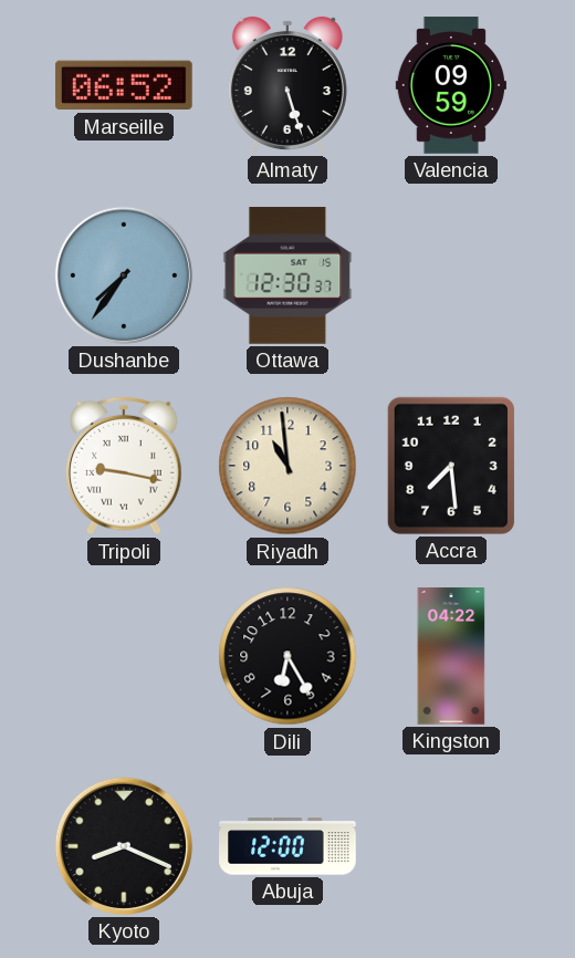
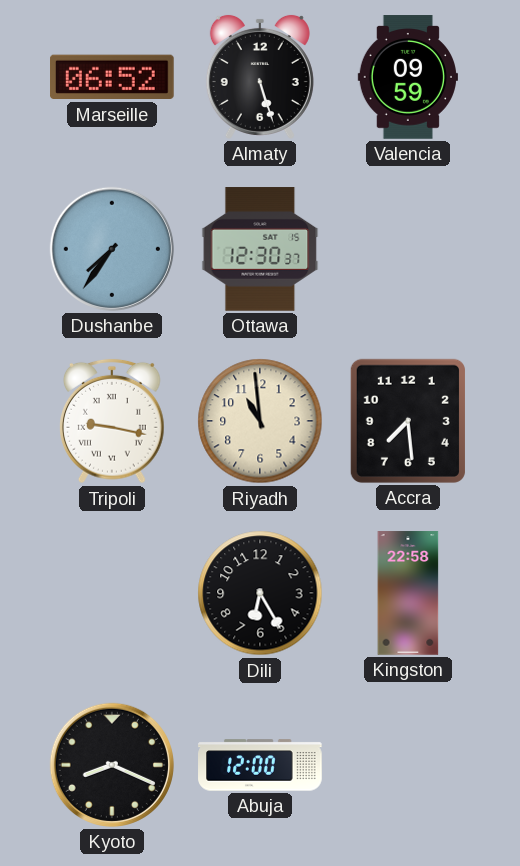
Kingston: 04:22 -> 22:58
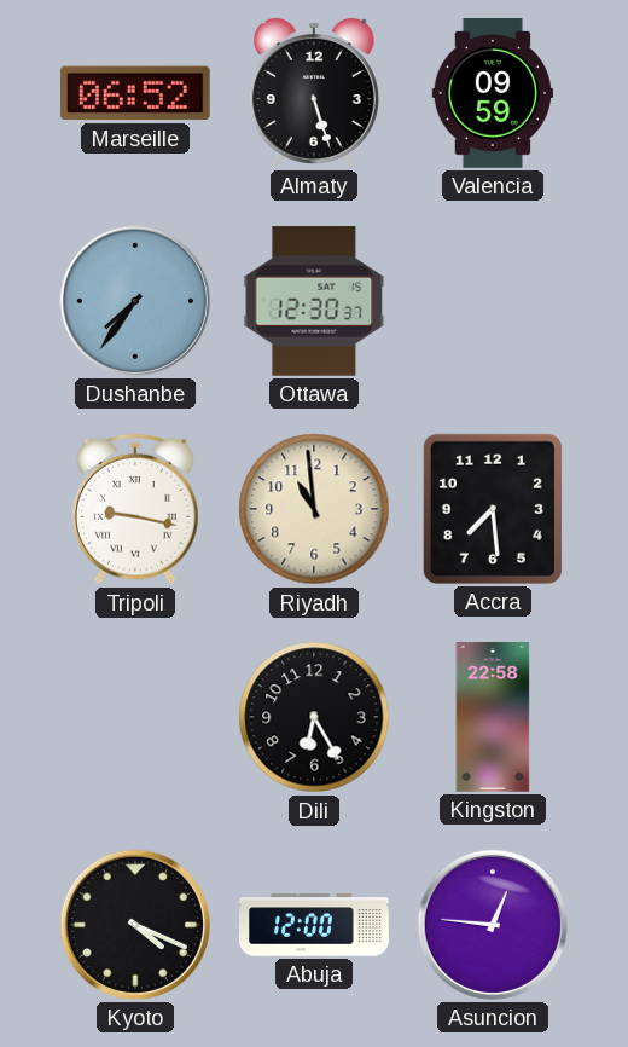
Kyoto: 8:19 -> 4:19
Asuncion: none -> 12:46
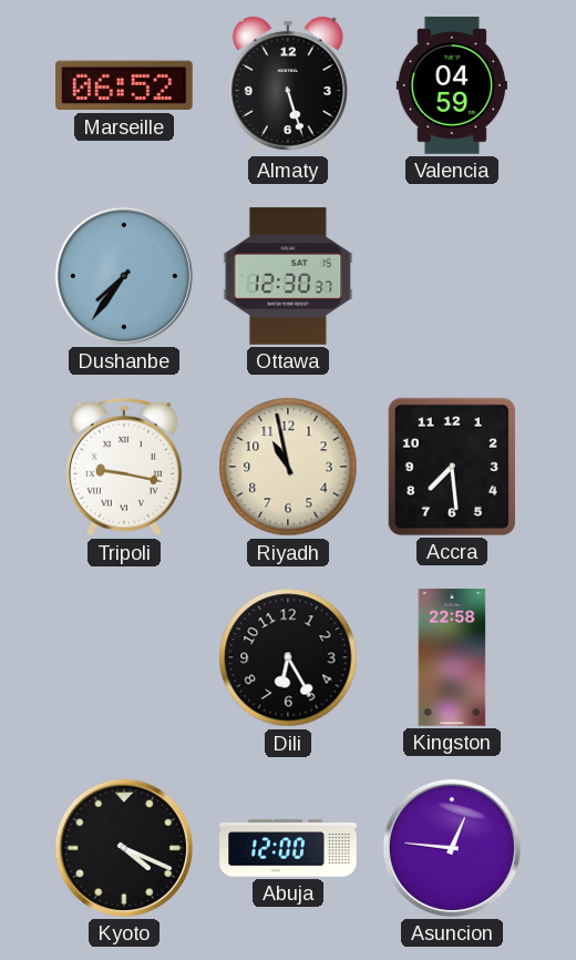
Valencia: 09:59 -> 04:59
Riyadh: 10:59 -> 10:58
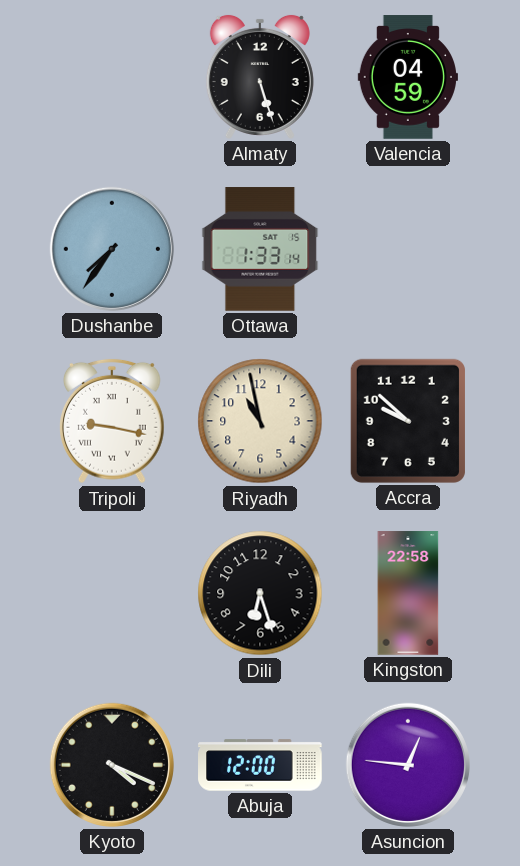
Marseille: 06:52 -> none
Ottawa: 12:30 -> 1:33
Accra: 7:29 -> 9:52
Dili: 6:25 -> 6:27
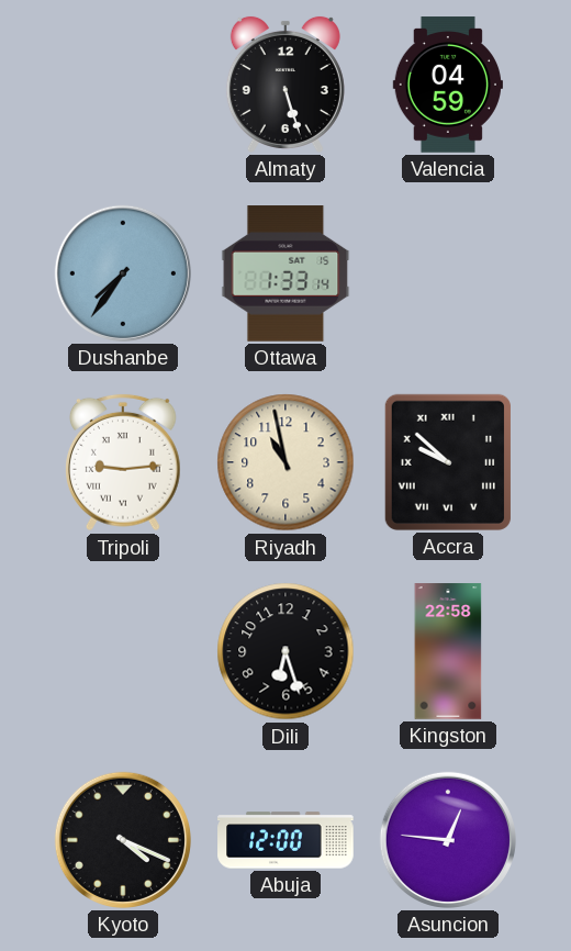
Tripoli: 9:17 -> 9:14
Accra numerals: Arabic -> Roman
